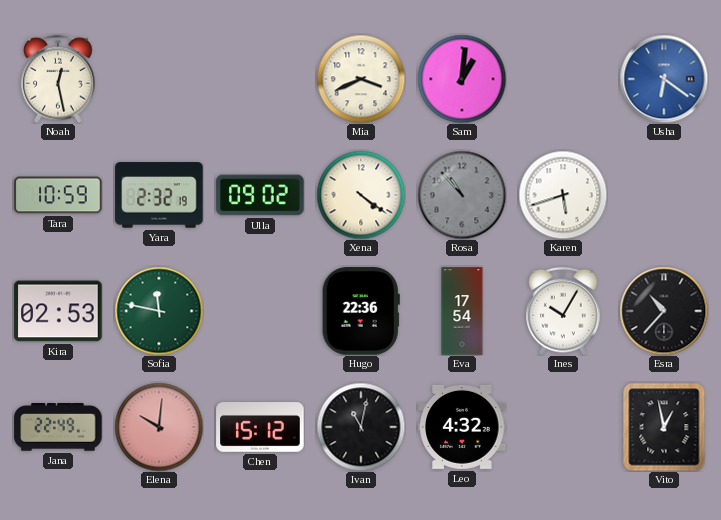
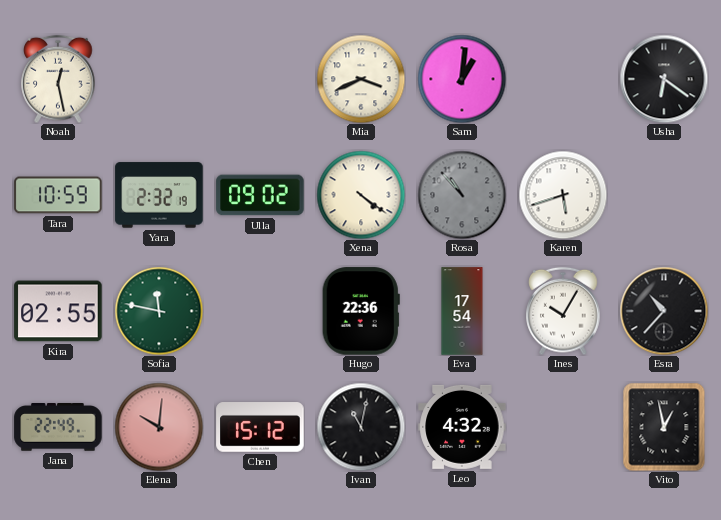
Usha dial: blue -> black
Kira: 02:53 -> 02:55
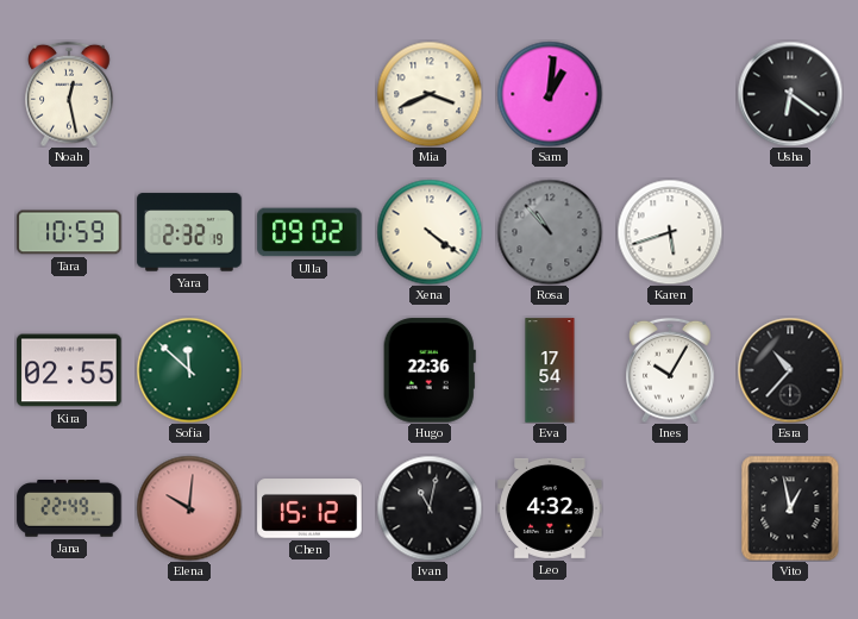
Sofia: 11:47 -> 11:52
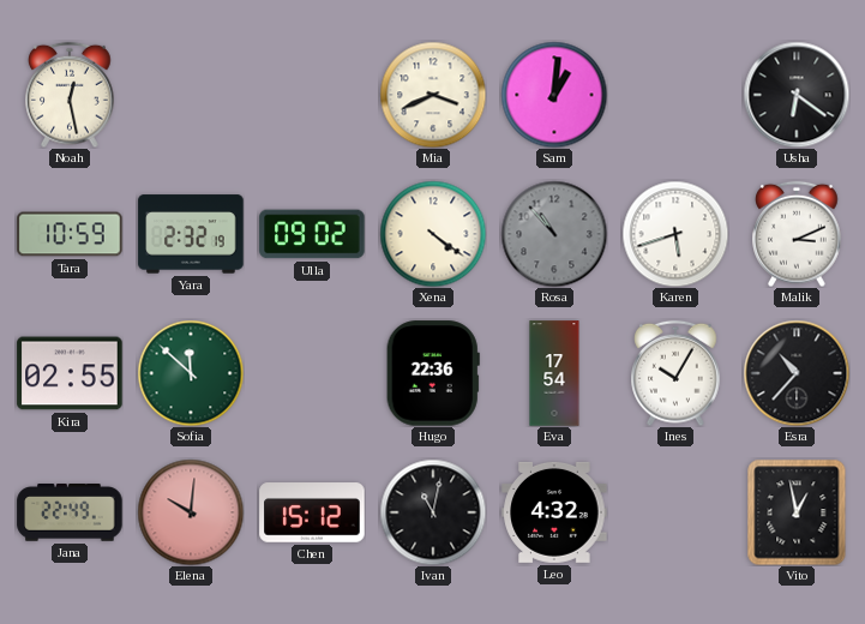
Malik: none -> 3:11
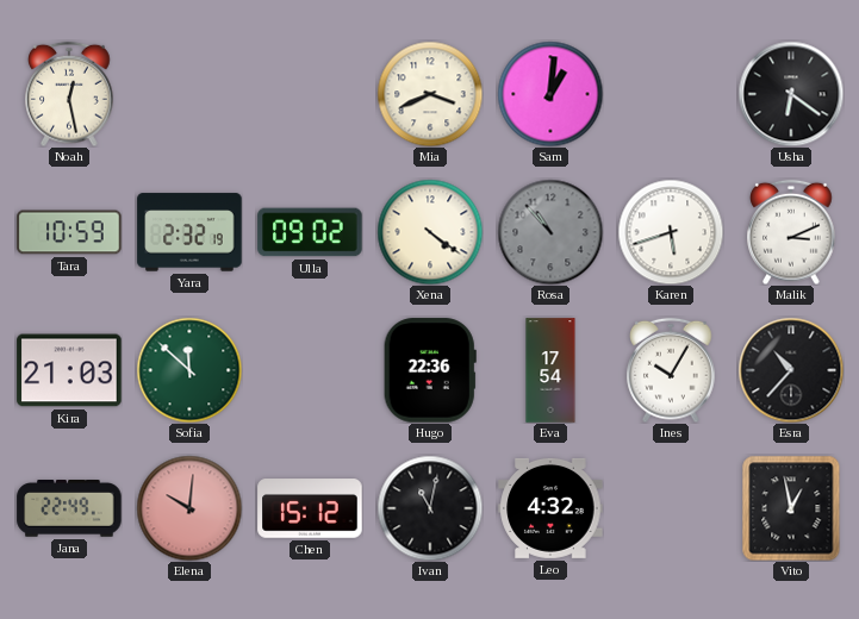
Kira: 02:55 -> 21:03
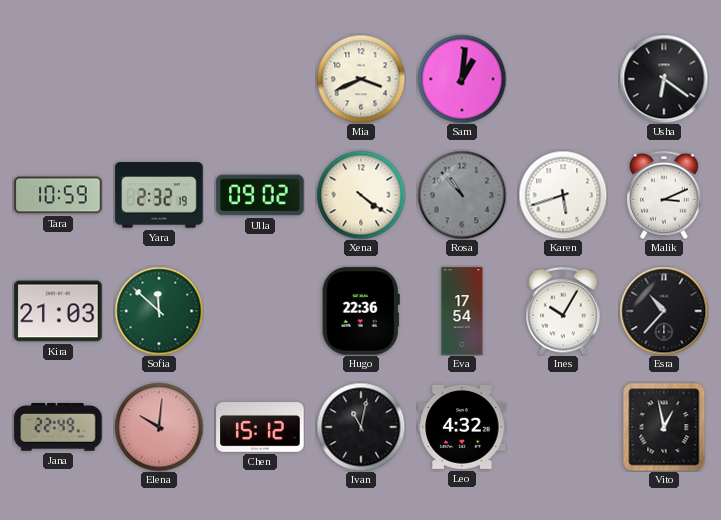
Noah: 12:28 -> none
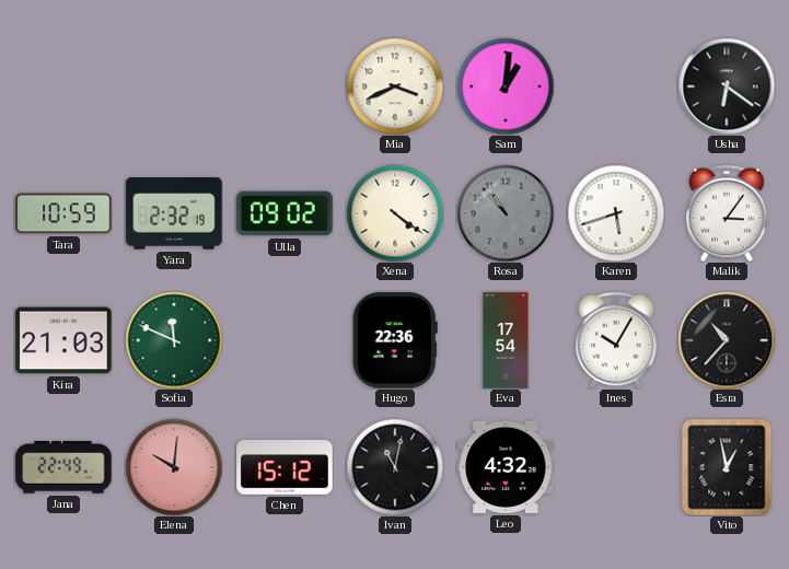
Malik: 3:11 -> 3:06
Sofia: 11:52 -> 11:49
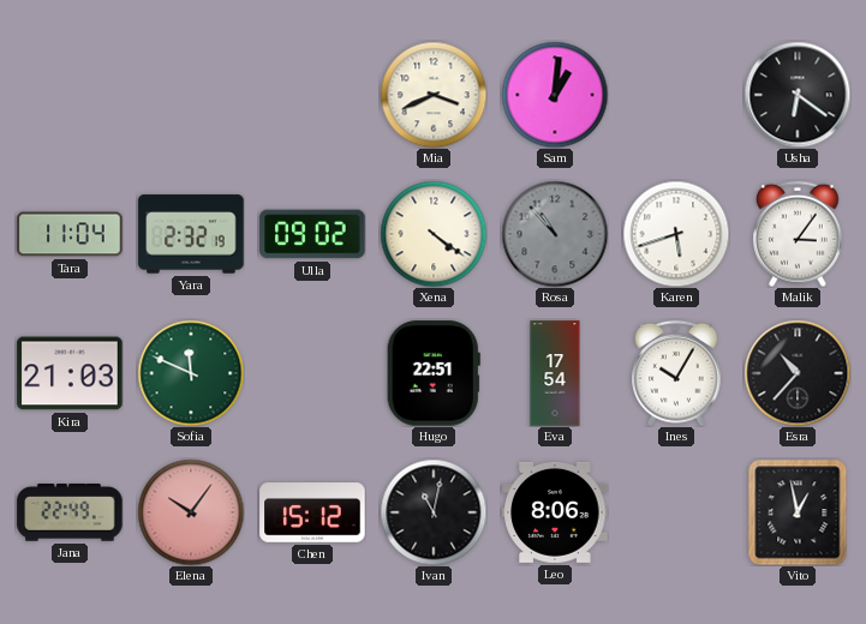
Tara: 10:59 -> 11:04
Hugo: 22:36 -> 22:51
Elena: 10:01 -> 10:06
Leo: 4:32 -> 8:06
